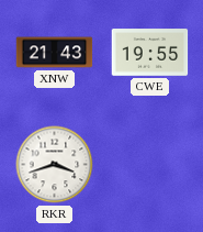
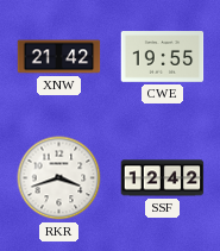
XNW: 21:43 -> 21:42
SSF: none -> 12:42
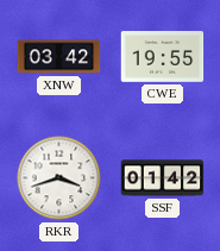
XNW: 21:42 -> 03:42
SSF: 12:42 -> 01:42
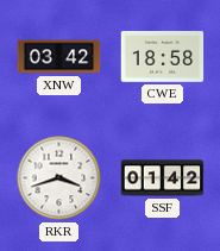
CWE: 19:55 -> 18:58
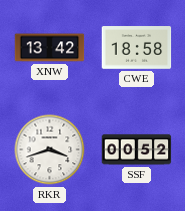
XNW: 03:42 -> 13:42
SSF: 01:42 -> 00:52
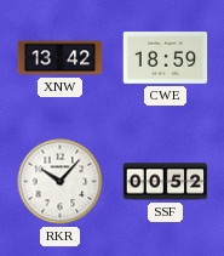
CWE: 18:58 -> 18:59
RKR: 3:42 -> 10:07
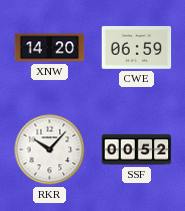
XNW: 13:42 -> 14:20
CWE: 18:59 -> 06:59
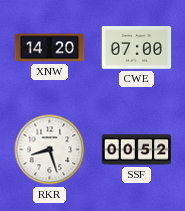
CWE: 06:59 -> 07:00
RKR: 10:07 -> 8:27
